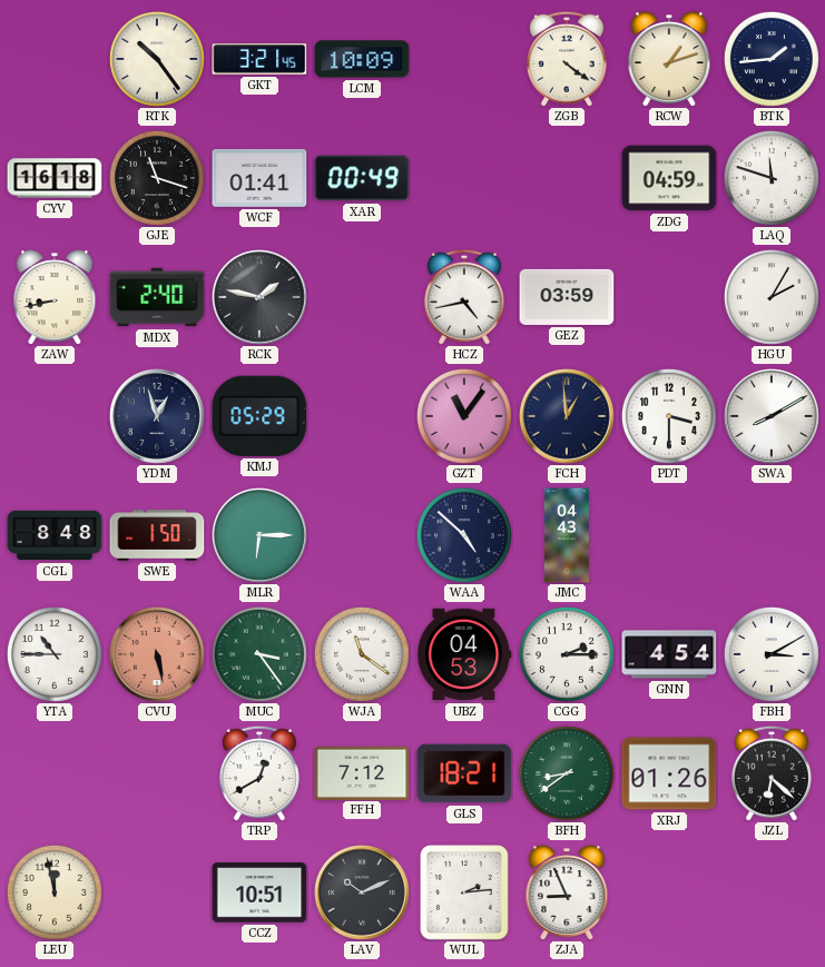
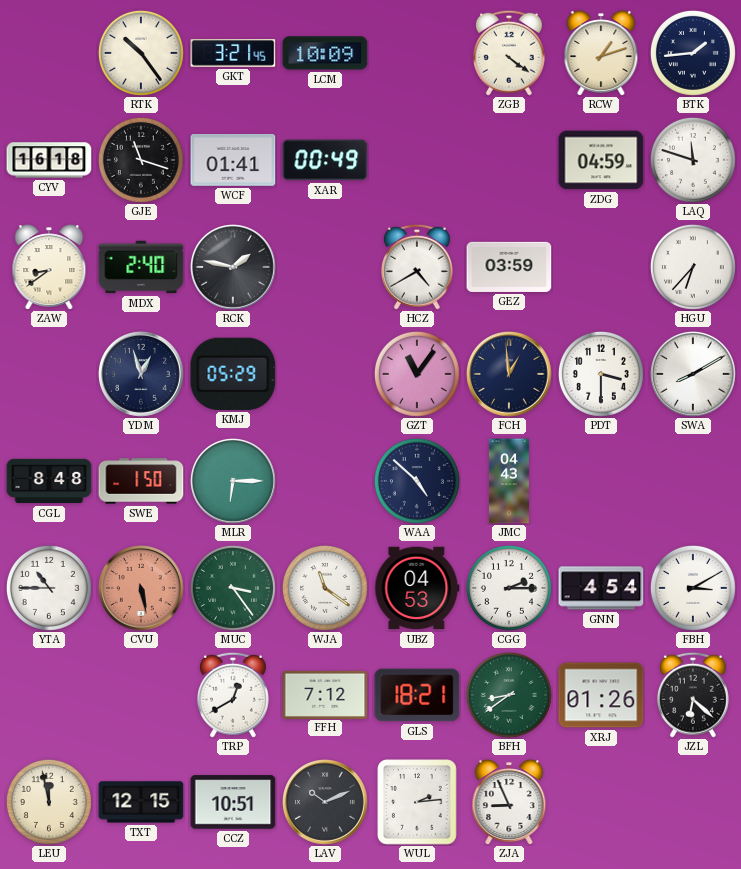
ZAW: 8:43 -> 8:39
HCZ: 4:43 -> 4:40
HGU: 2:05 -> 6:37
TXT: none -> 12:15
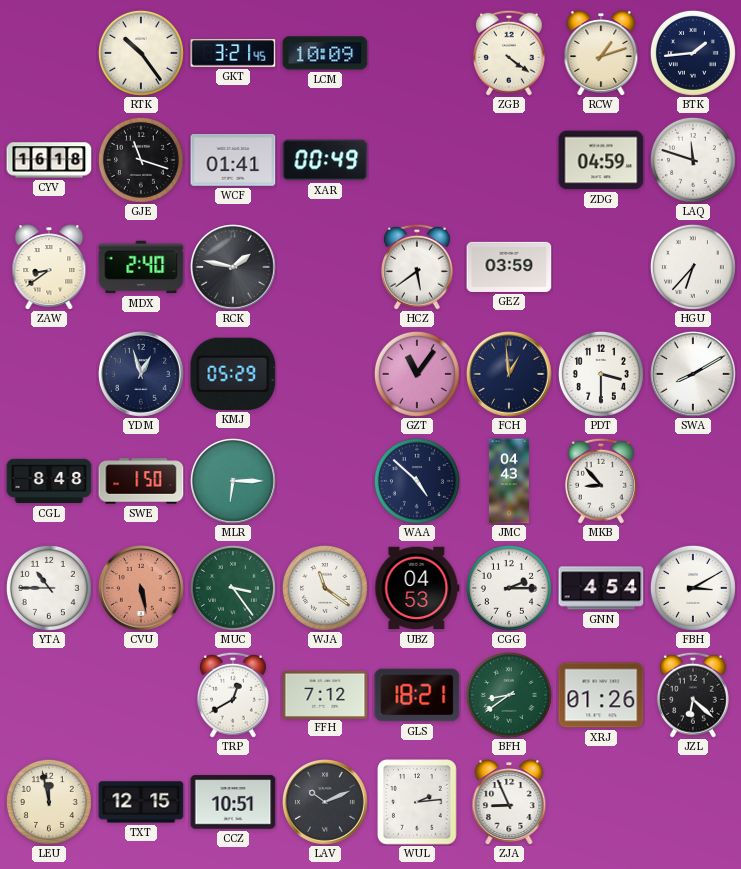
HCZ: 4:40 -> 5:39
MKB: none -> 8:53
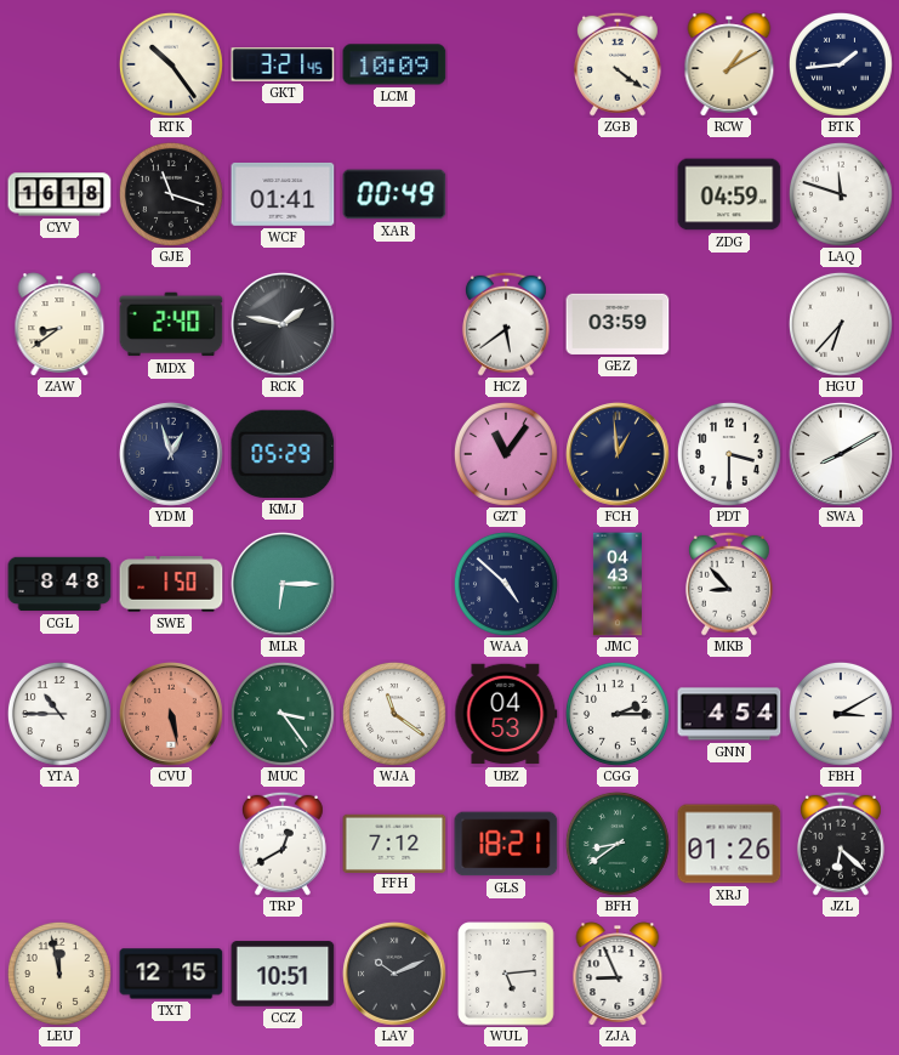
RCW: 1:12 -> 1:10
WUL: 2:14 -> 5:14
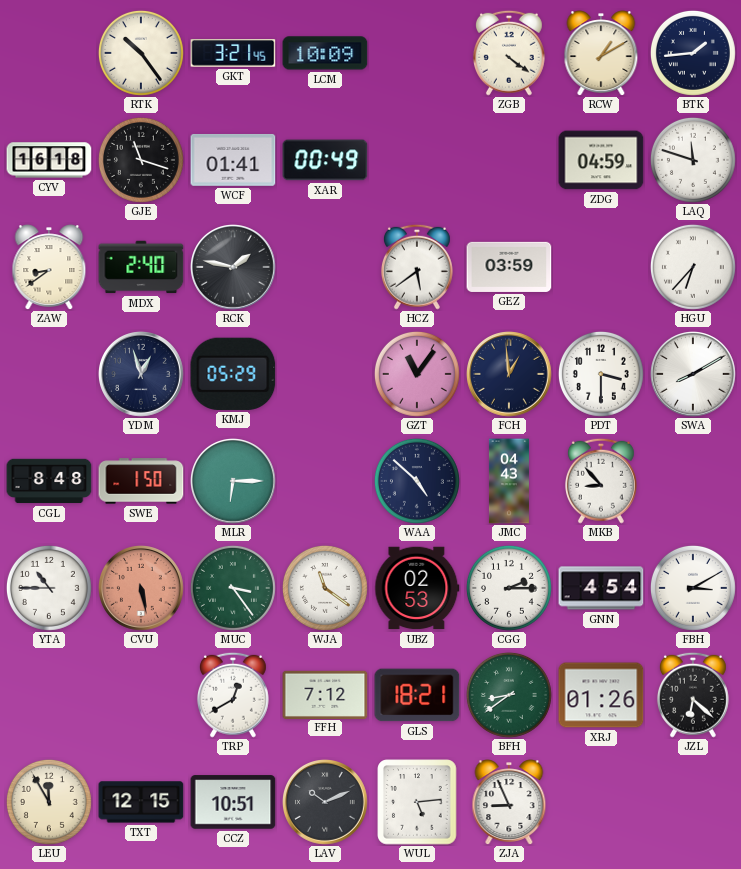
UBZ: 04:53 -> 02:53
LEU: 11:58 -> 11:55
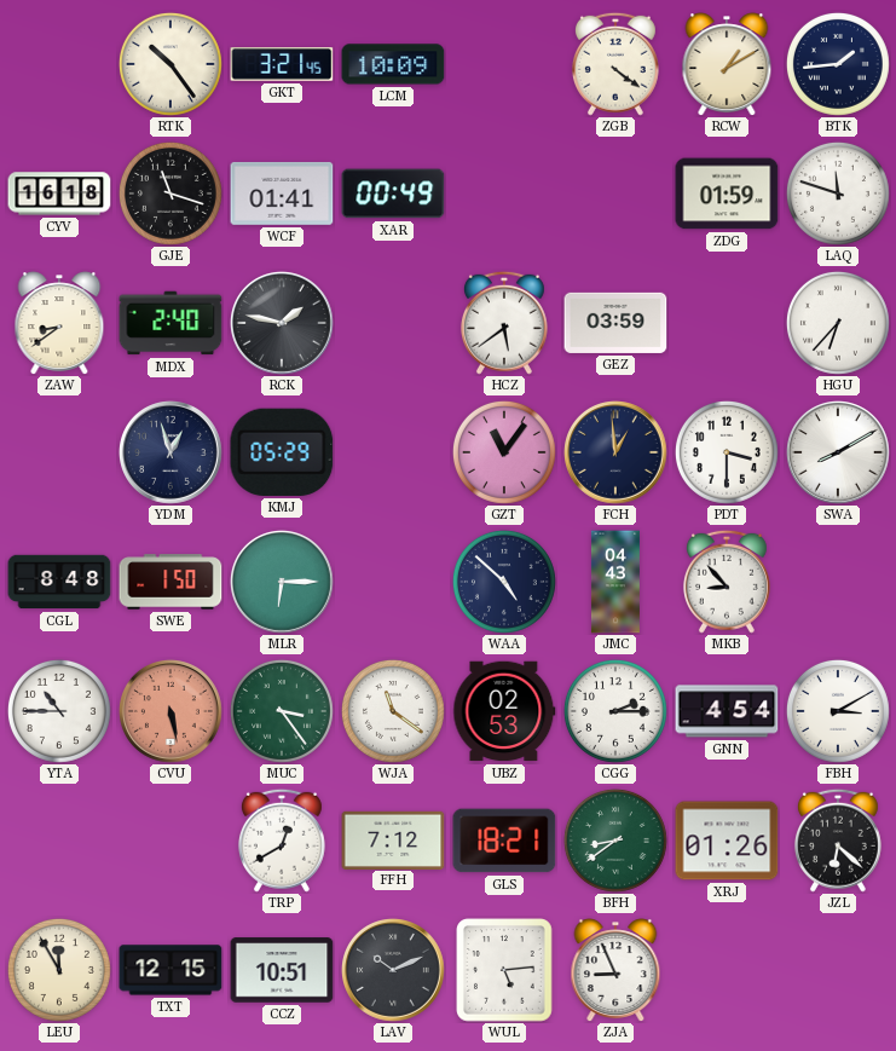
ZDG: 04:59 -> 01:59
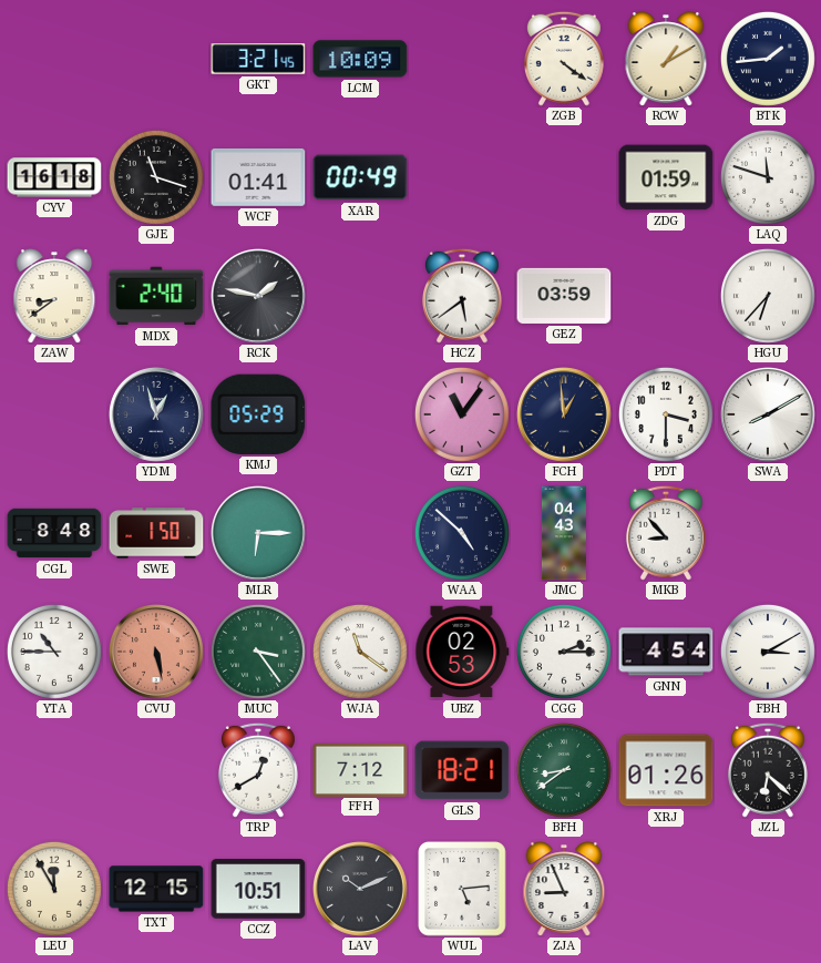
RTK: 10:24 -> none
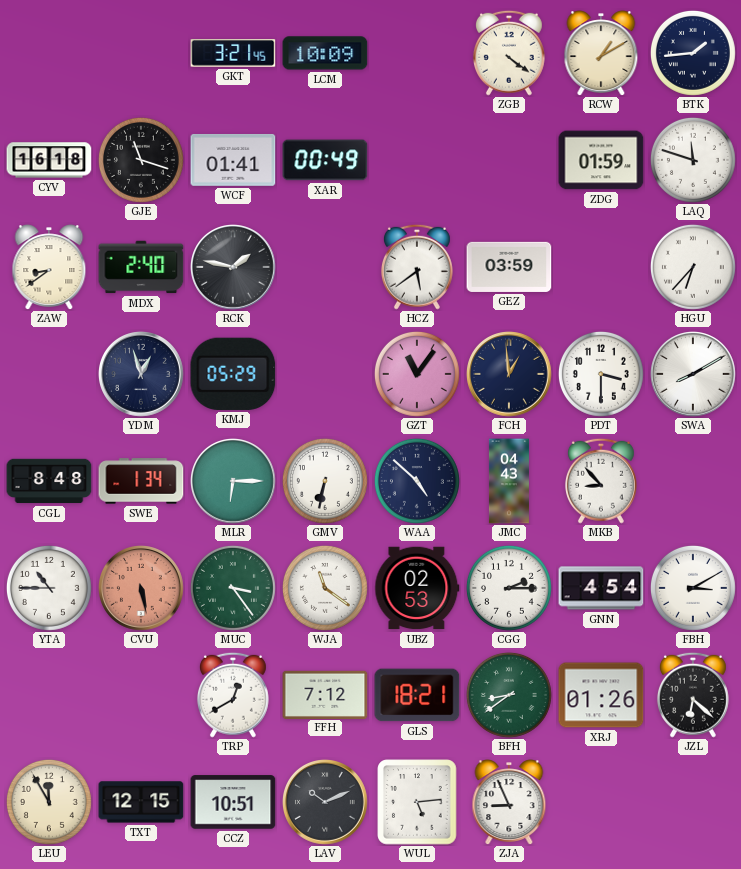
SWE: 1:50 -> 1:34
GMV: none -> 6:32
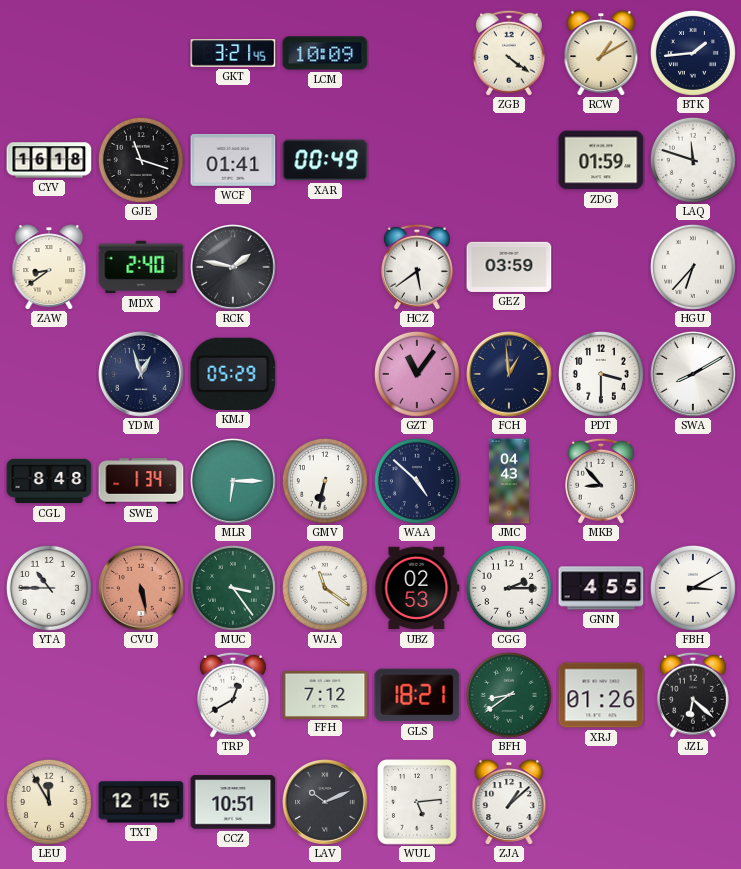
GNN: 4:54 -> 4:55
ZJA: 8:56 -> 1:08
